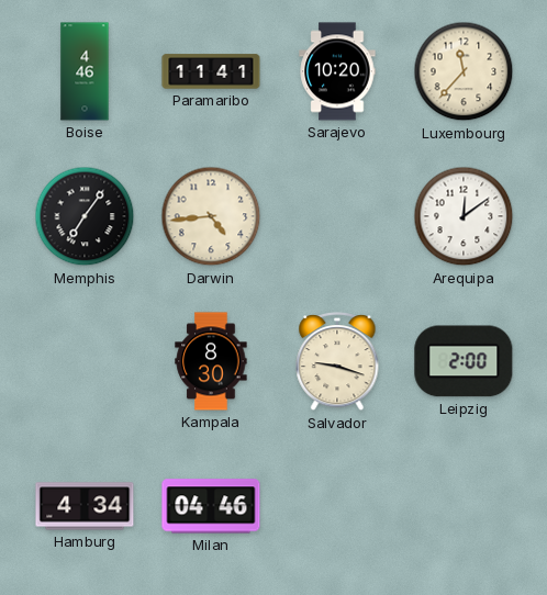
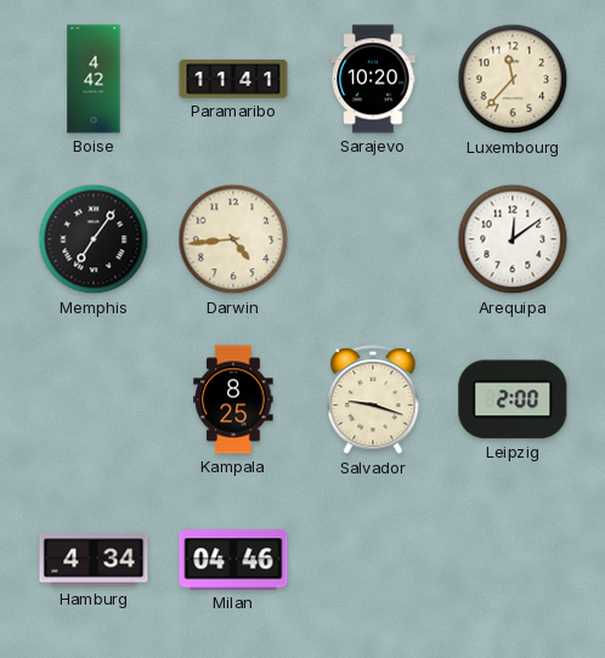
Boise: 4:46 -> 4:42
Kampala: 8:30 -> 8:25
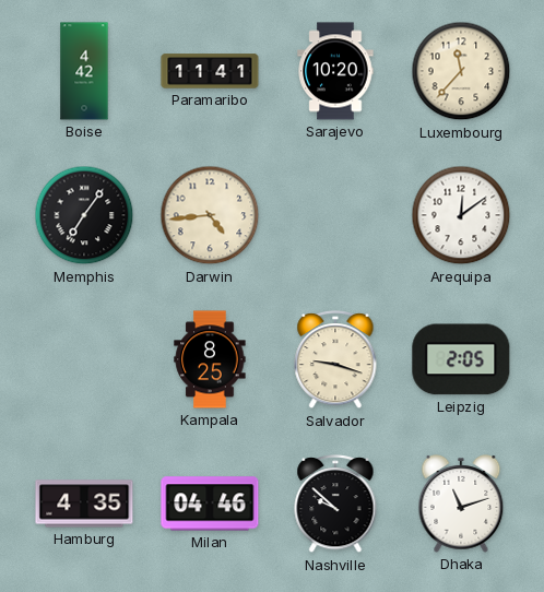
Leipzig: 2:00 -> 2:05
Hamburg: 4:34 -> 4:35
Nashville: none -> 9:52
Dhaka: none -> 11:12
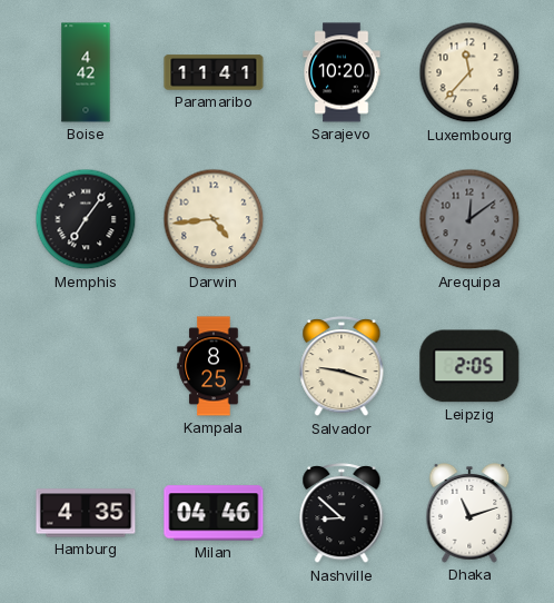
Arequipa dial: white -> grey
Nashville: 9:52 -> 8:52
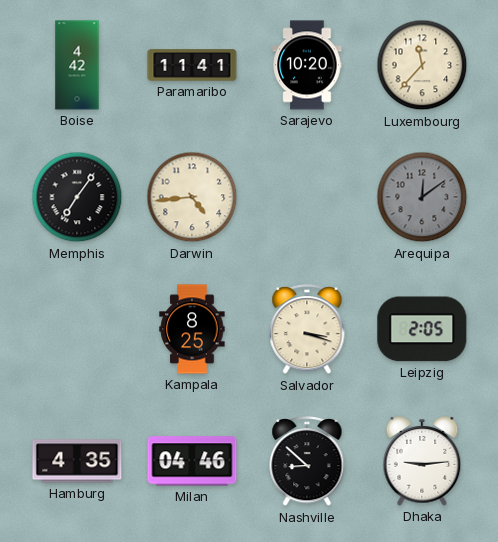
Salvador: 9:18 -> 3:18
Dhaka: 11:12 -> 9:14
